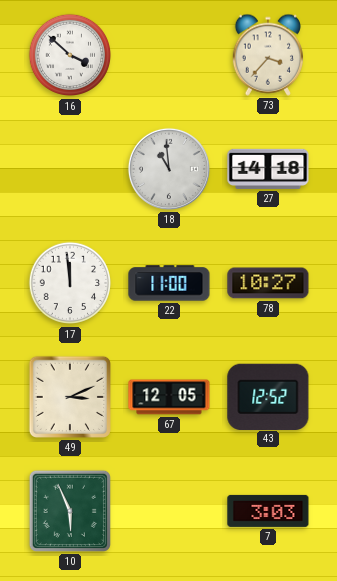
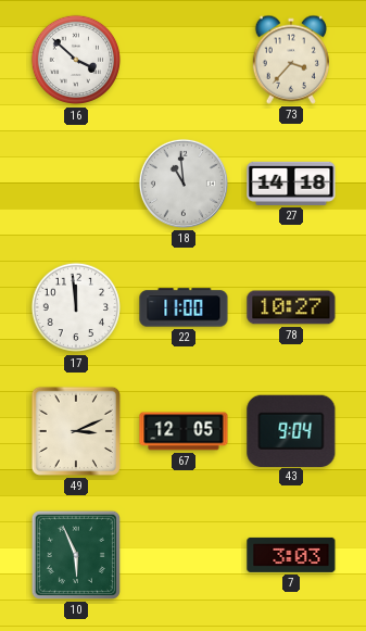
43: 12:52 -> 9:04
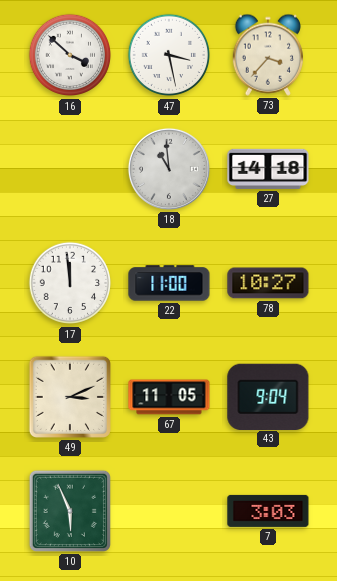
47: none -> 3:28
67: 12:05 -> 11:05
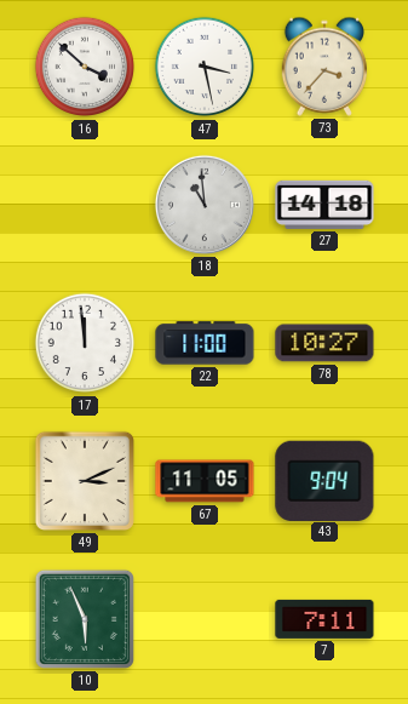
7: 3:03 -> 7:11
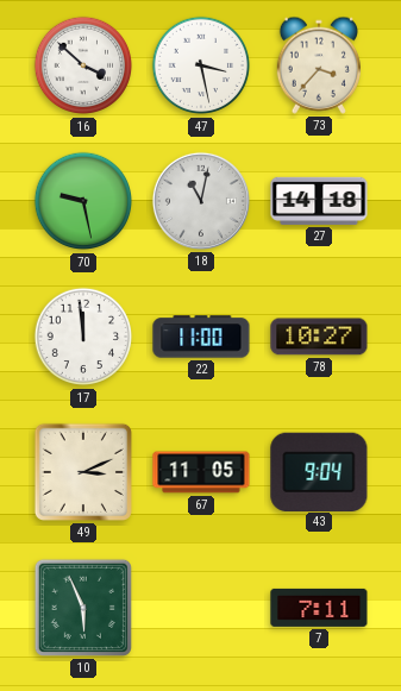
70: none -> 9:28
18: 10:59 -> 11:02
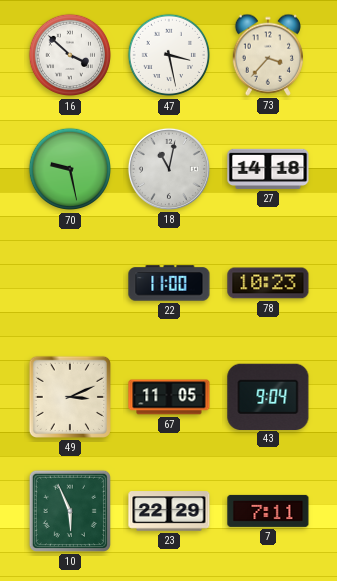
17: 11:59 -> none
78: 10:27 -> 10:23
23: none -> 22:29
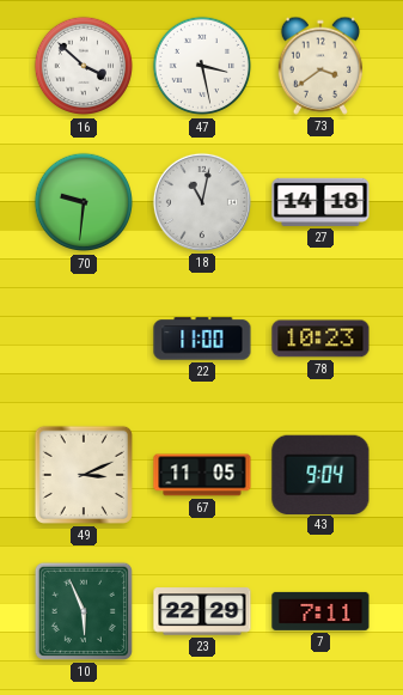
73: 3:37 -> 3:39
70: 9:28 -> 9:31
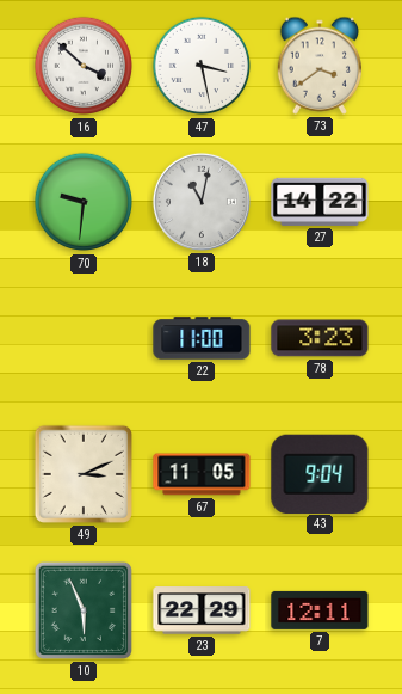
27: 14:18 -> 14:22
78: 10:23 -> 3:23
7: 7:11 -> 12:11
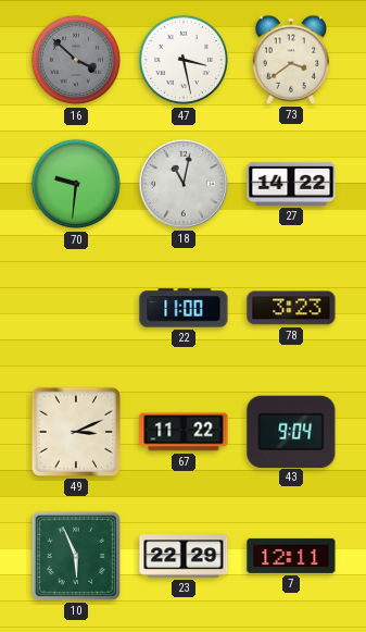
16 dial: white -> grey
67: 11:05 -> 11:22
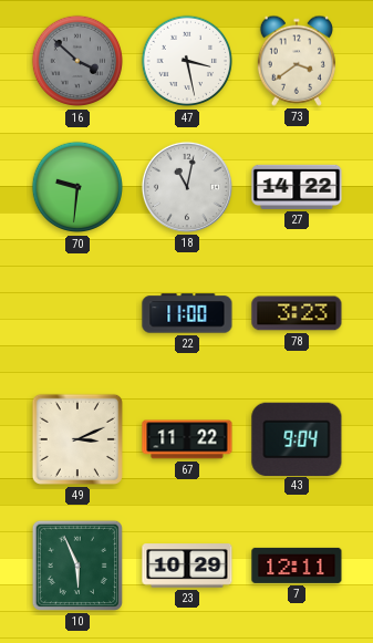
23: 22:29 -> 10:29
